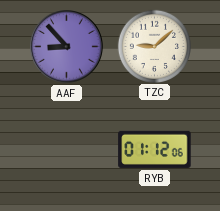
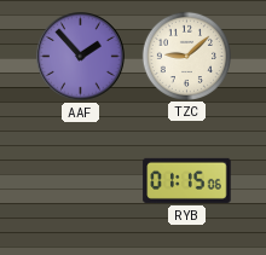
AAF: 8:53 -> 1:53
RYB: 01:12 -> 01:15
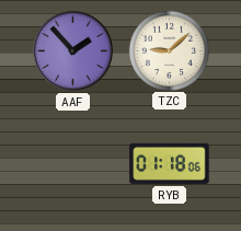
RYB: 01:15 -> 01:18
